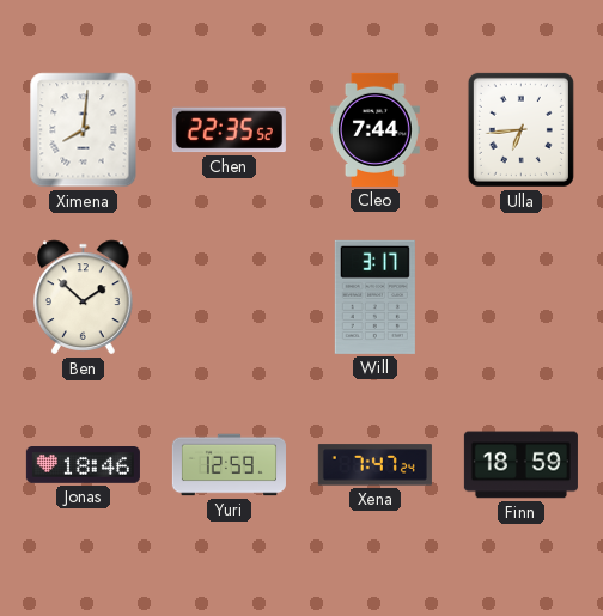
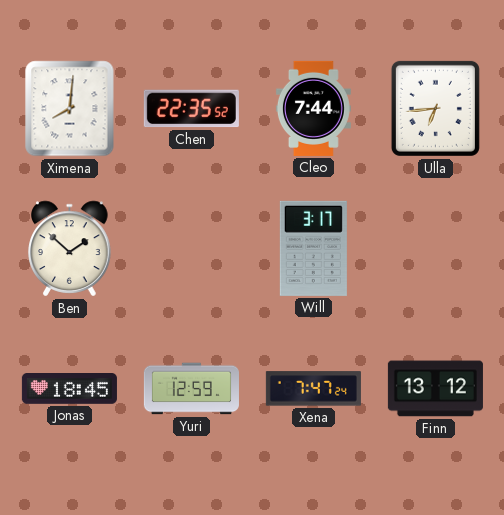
Jonas: 18:46 -> 18:45
Finn: 18:59 -> 13:12
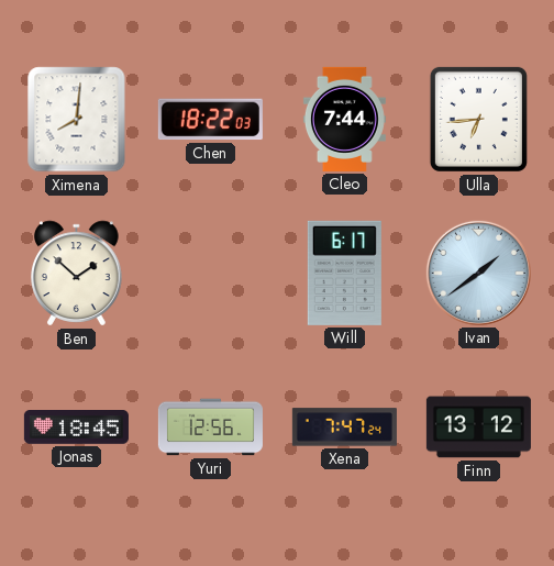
Chen: 22:35 -> 18:22
Will: 3:17 -> 6:17
Ivan: none -> 1:39
Yuri: 12:59 -> 12:56
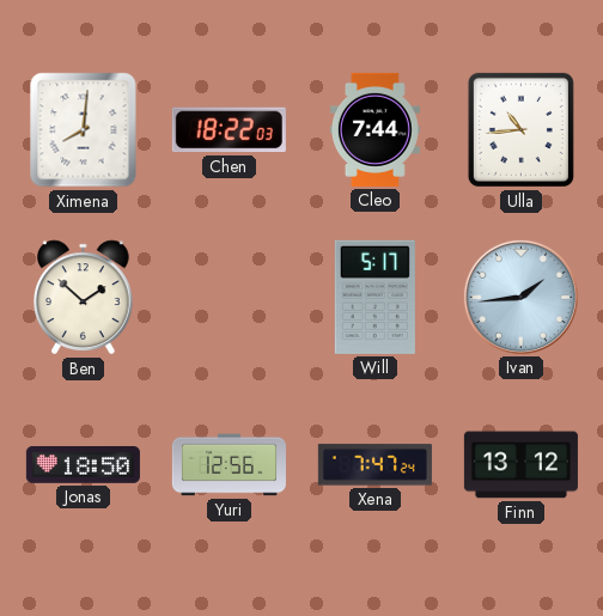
Ulla: 6:44 -> 10:44
Will: 6:17 -> 5:17
Ivan: 1:39 -> 1:44
Jonas: 18:45 -> 18:50
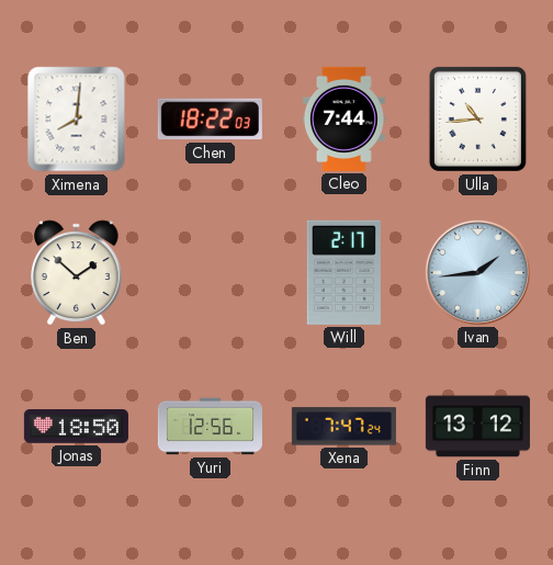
Will: 5:17 -> 2:17
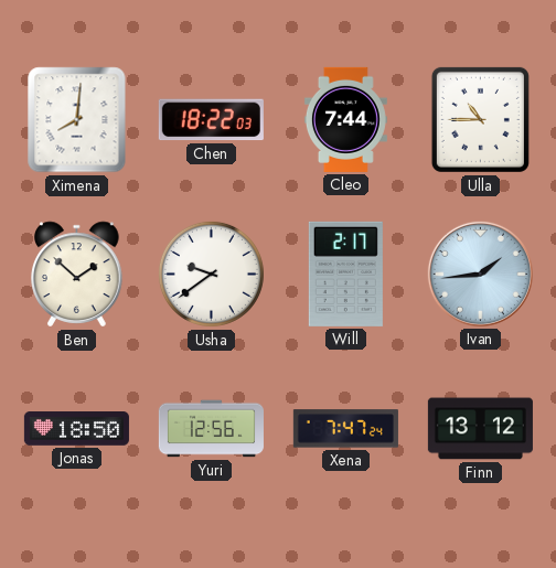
Ulla: 10:44 -> 10:45
Usha: none -> 9:39
